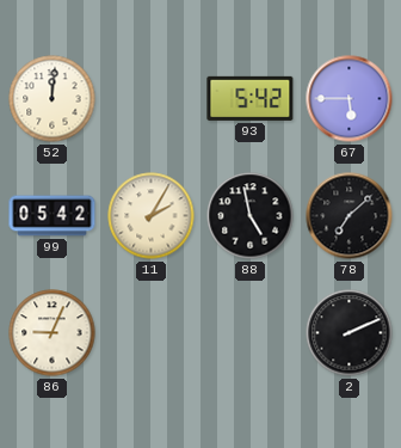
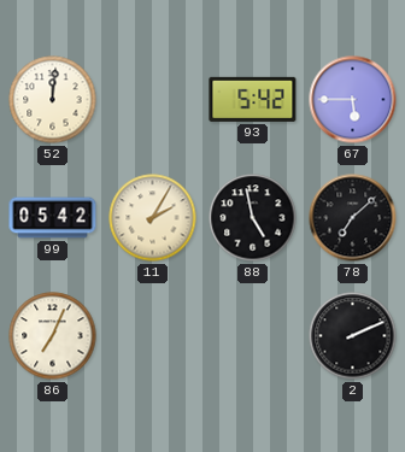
86: 9:04 -> 7:04
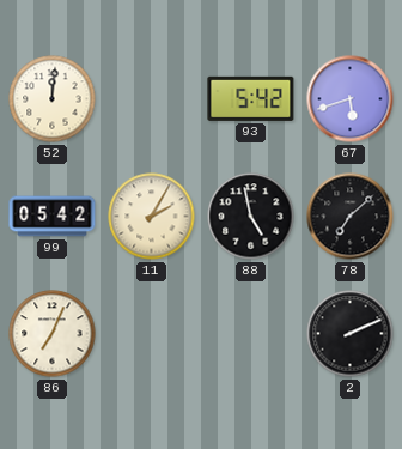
67: 5:45 -> 5:42
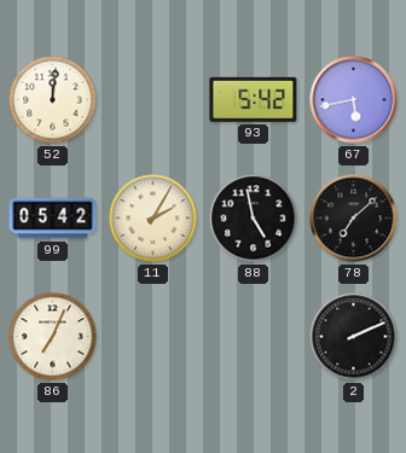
67: 5:42 -> 5:43
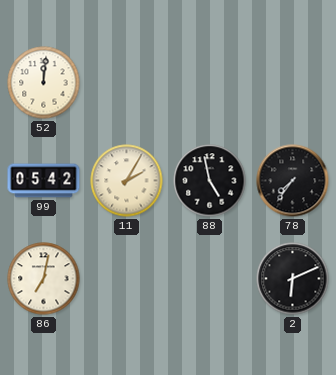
93: 5:42 -> none
67: 5:43 -> none
78: 7:08 -> 7:36
86: 7:04 -> 7:02
2: 2:11 -> 6:11
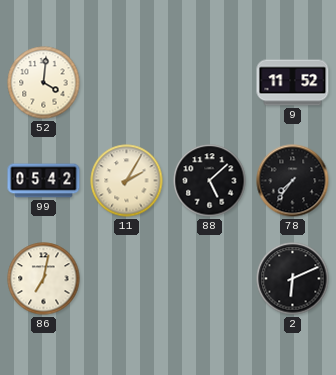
52: 12:01 -> 4:01
9: none -> 11:52
88: 4:58 -> 5:08
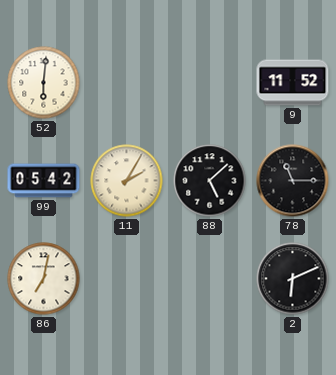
52: 4:01 -> 6:01
78: 7:36 -> 11:15
